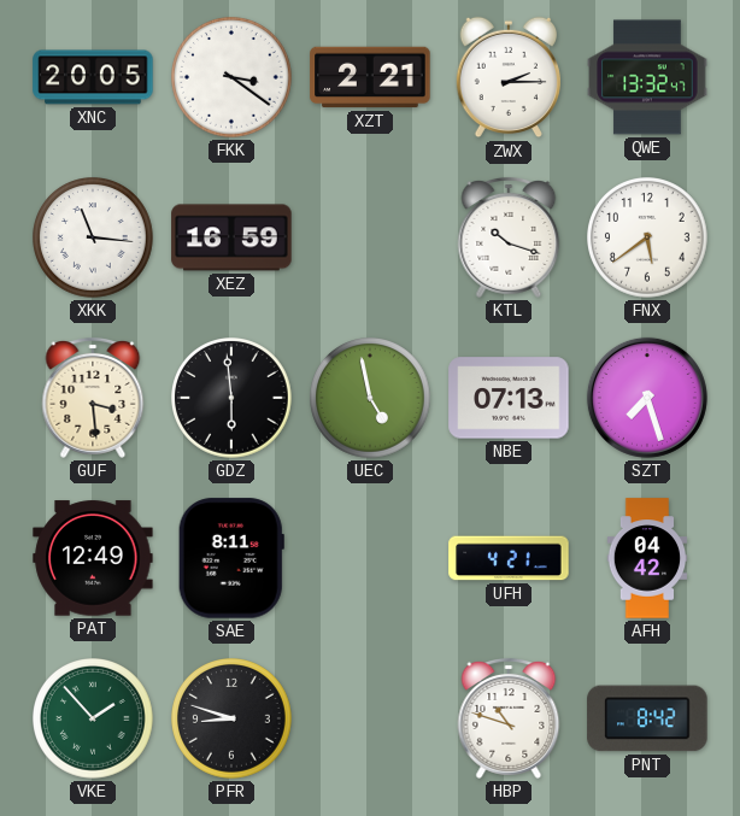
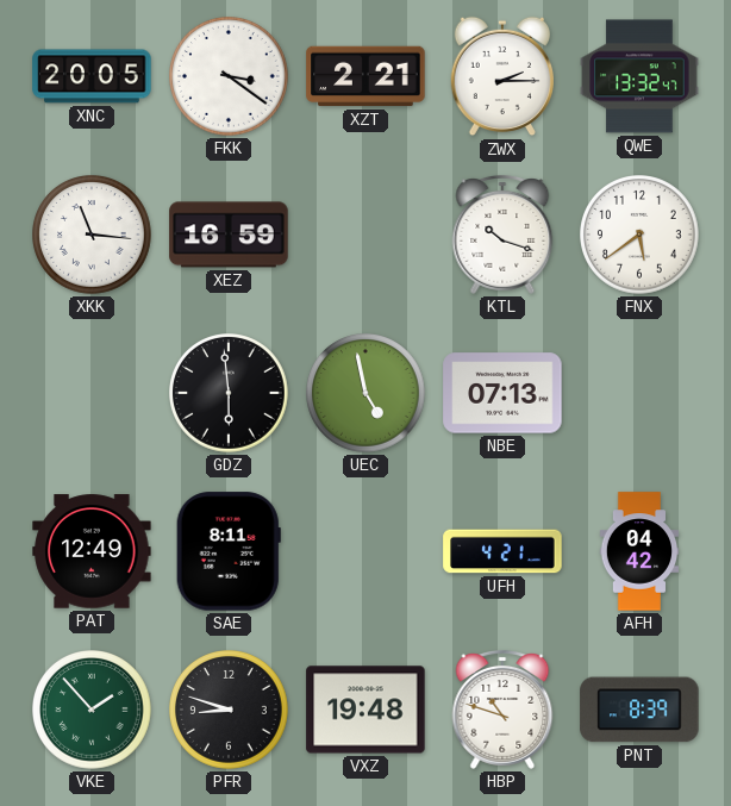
GUF: 3:29 -> none
SZT: 7:27 -> none
VXZ: none -> 19:48
PNT: 8:42 -> 8:39
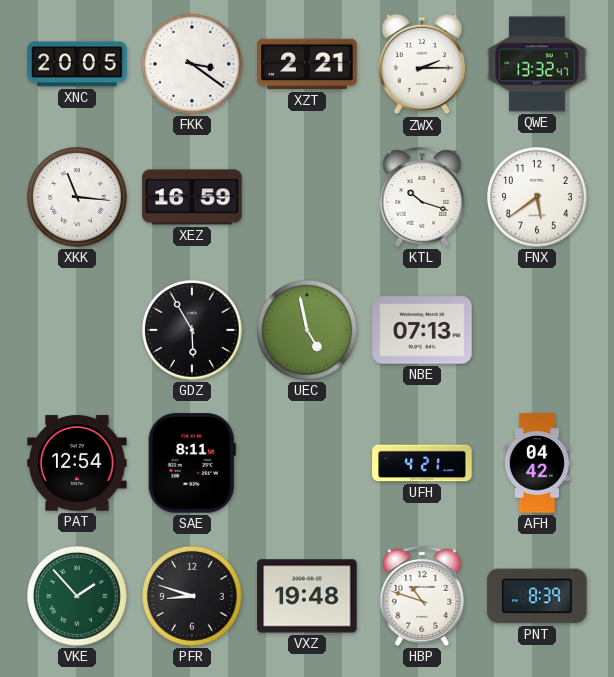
GDZ: 5:59 -> 5:55
PAT: 12:49 -> 12:54
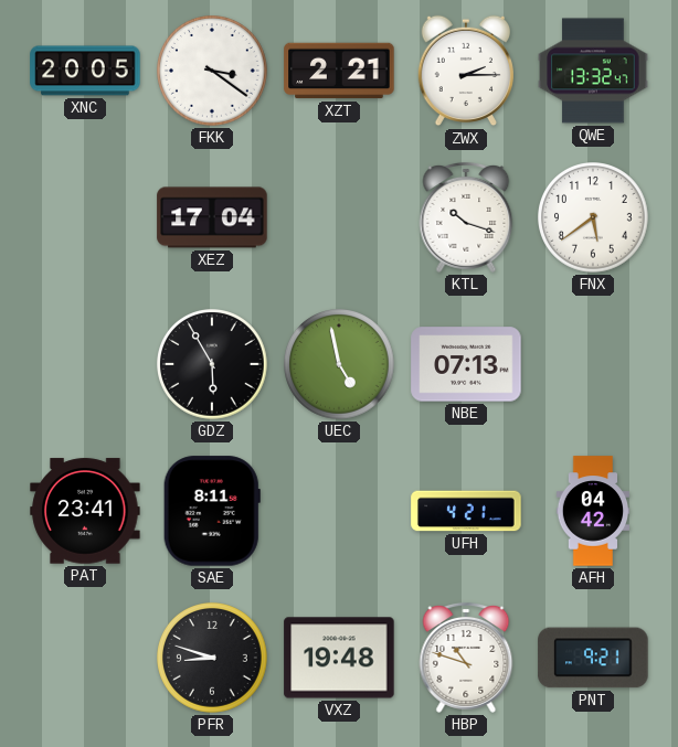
XKK: 11:16 -> none
XEZ: 16:59 -> 17:04
PAT: 12:54 -> 23:41
VKE: 1:53 -> none
PNT: 8:39 -> 9:21
